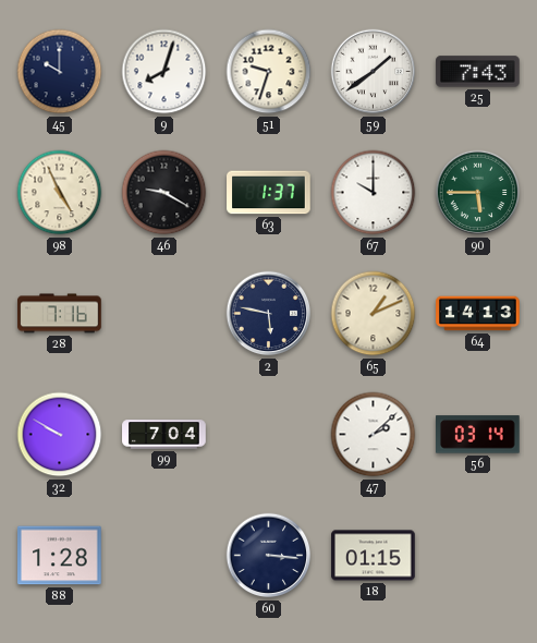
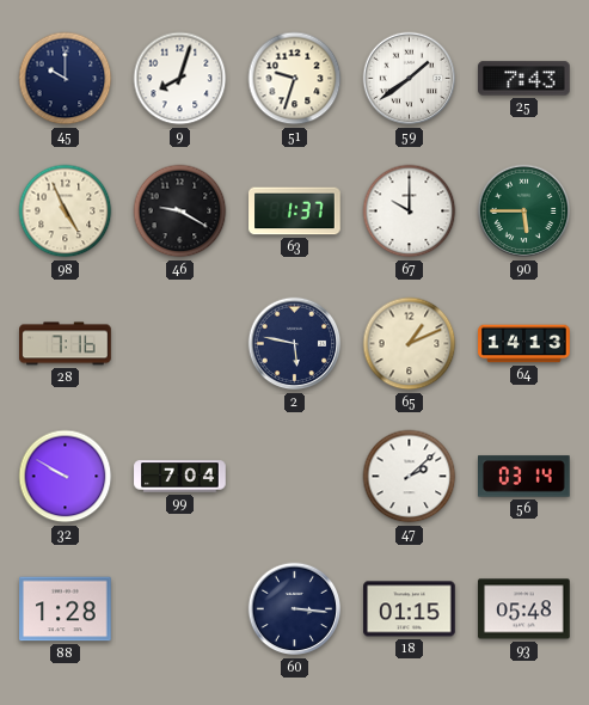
93: none -> 05:48
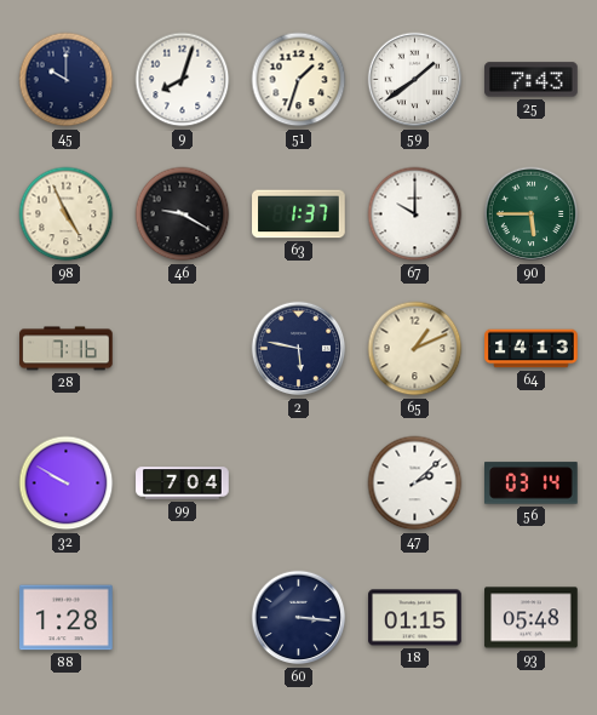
51: 9:33 -> 1:33
